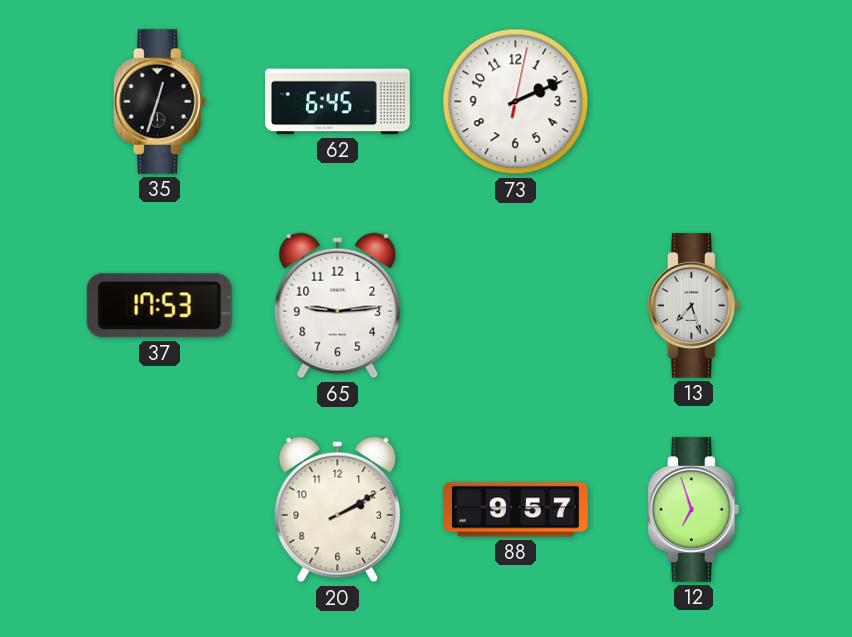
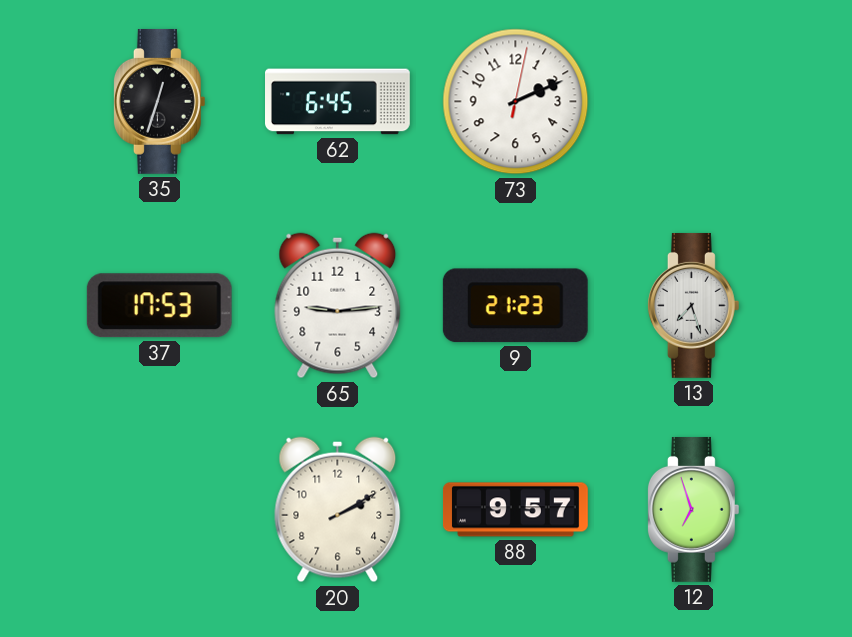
9: none -> 21:23
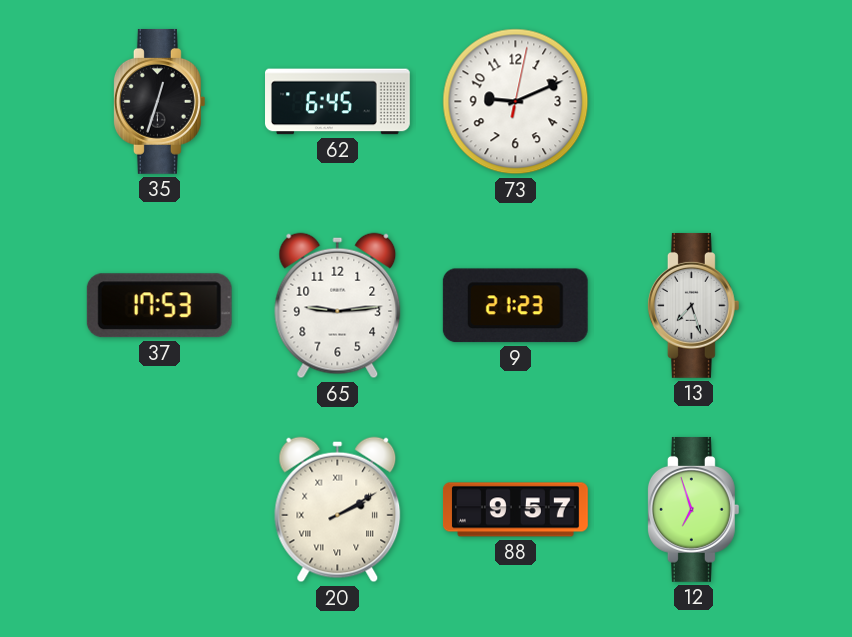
73: 2:11 -> 9:11
20 numerals: Arabic -> Roman
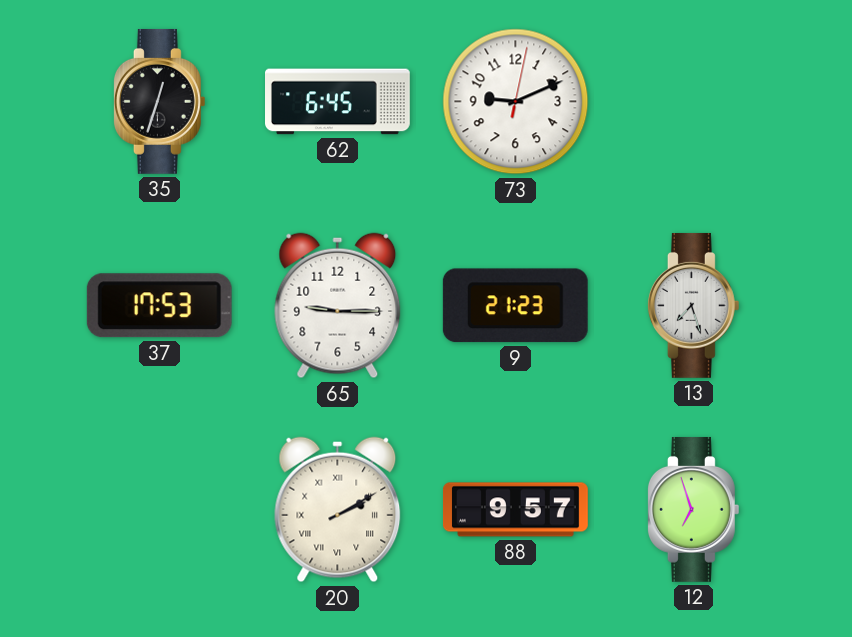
65: 9:14 -> 9:15
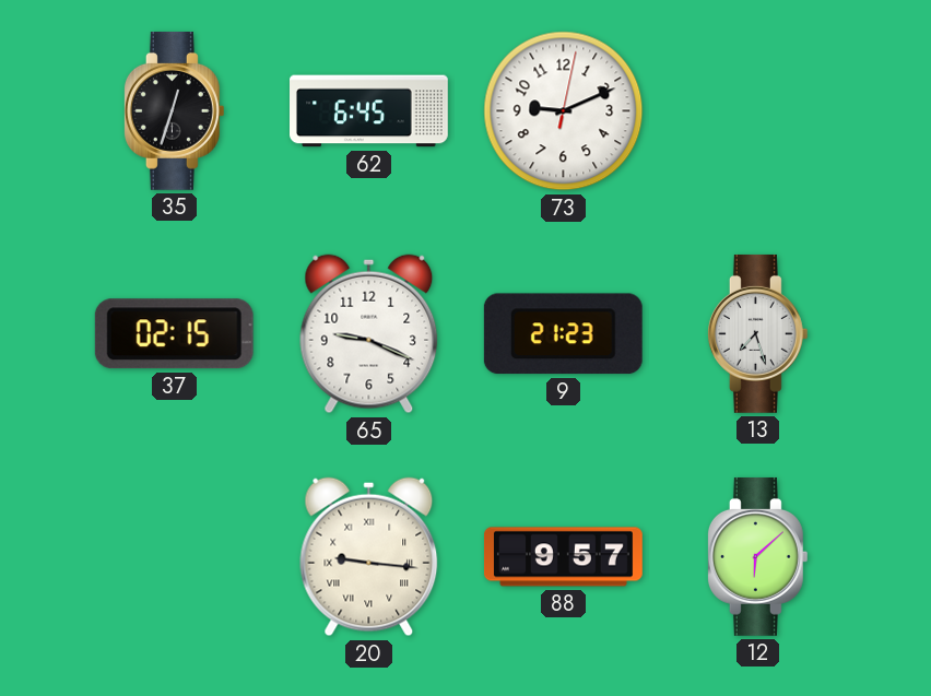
37: 17:53 -> 02:15
65: 9:15 -> 9:19
20: 2:10 -> 9:16
12: 6:57 -> 6:08
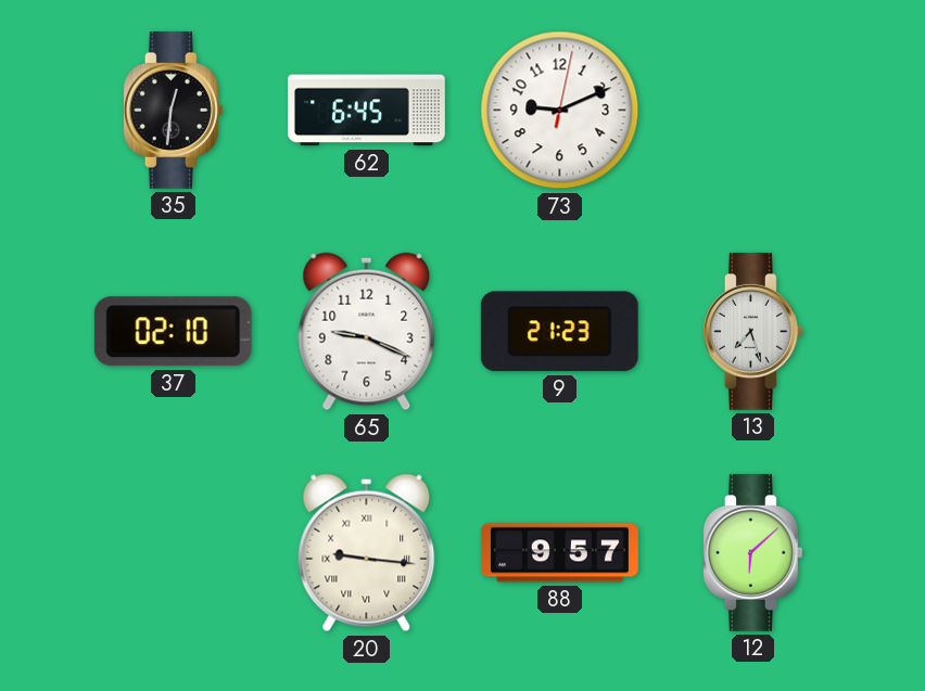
35: 12:33 -> 12:31
37: 02:15 -> 02:10
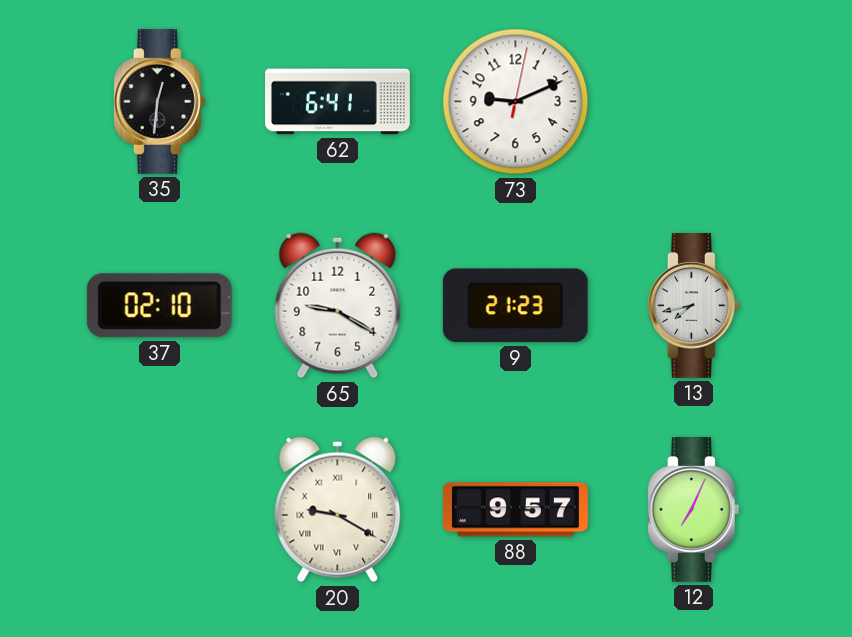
62: 6:45 -> 6:41
65: 9:19 -> 9:20
13: 7:27 -> 7:43
20: 9:16 -> 9:20
12: 6:08 -> 7:04
